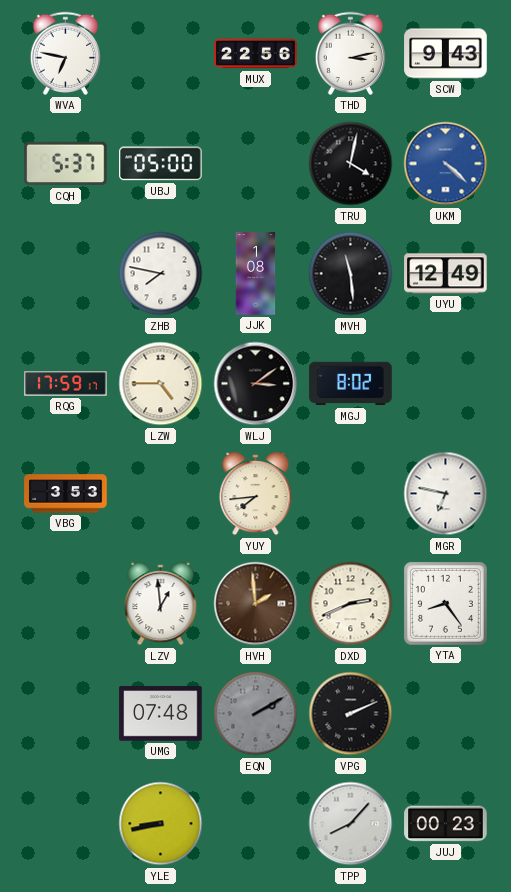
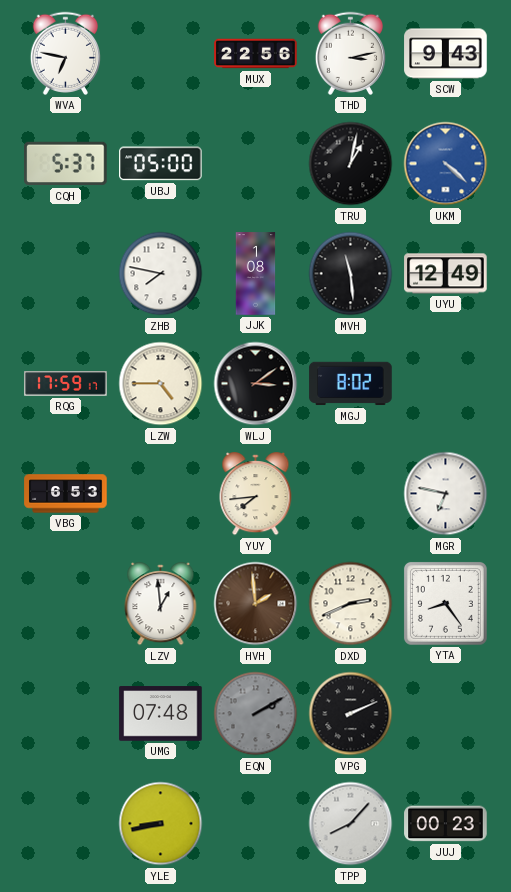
TRU: 4:02 -> 1:02
VBG: 3:53 -> 6:53
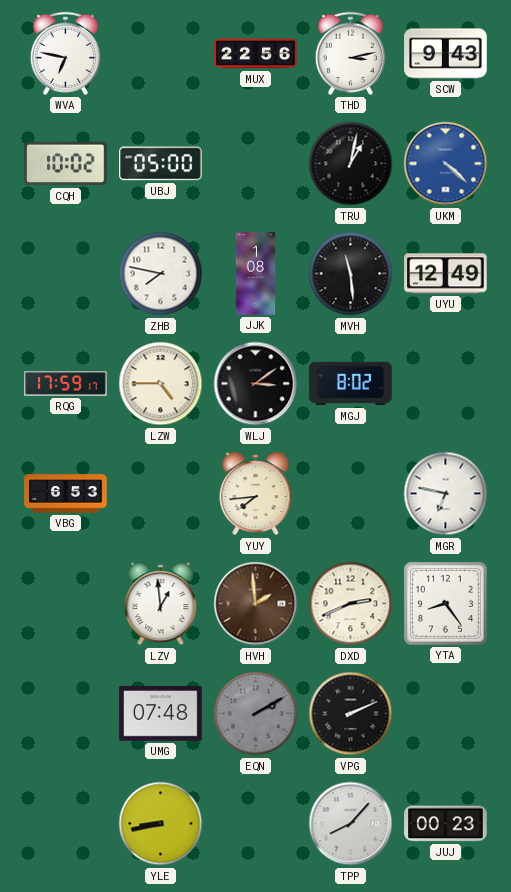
CQH: 5:37 -> 10:02
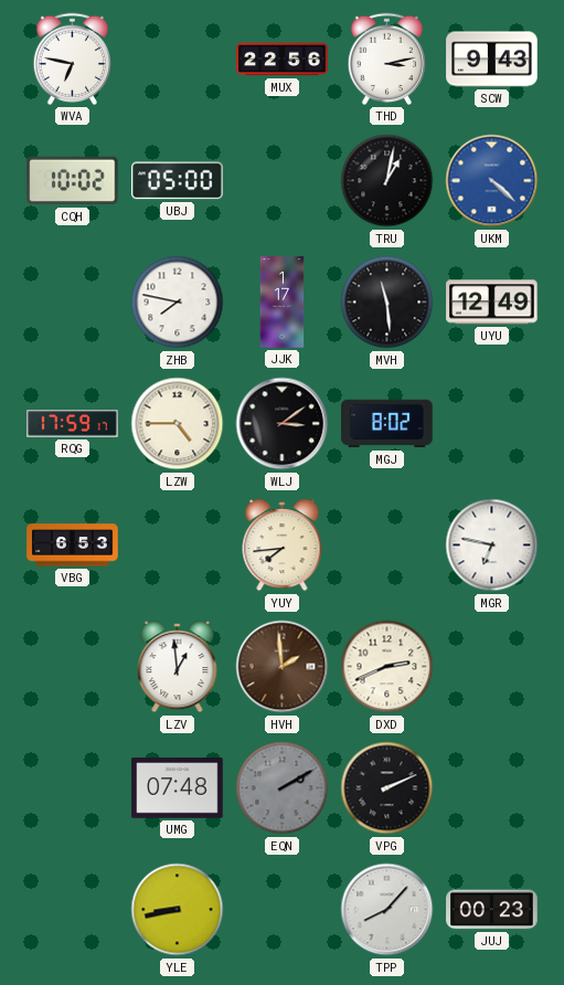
JJK: 1:08 -> 1:17
YTA: 8:24 -> none
